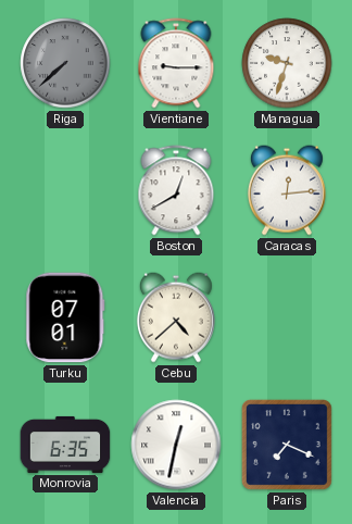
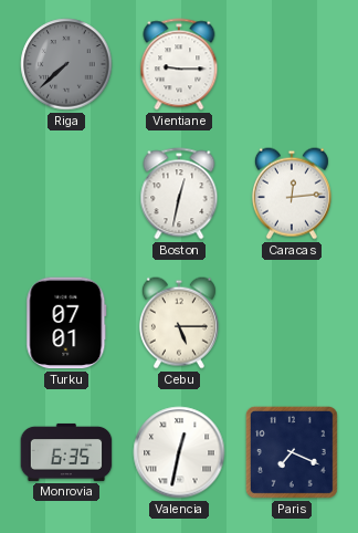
Managua: 9:33 -> none
Boston: 12:40 -> 12:32
Cebu: 4:38 -> 5:15
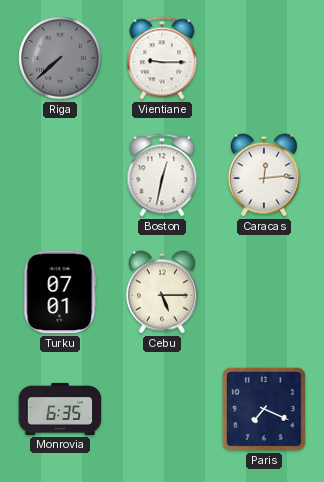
Valencia: 12:32 -> none
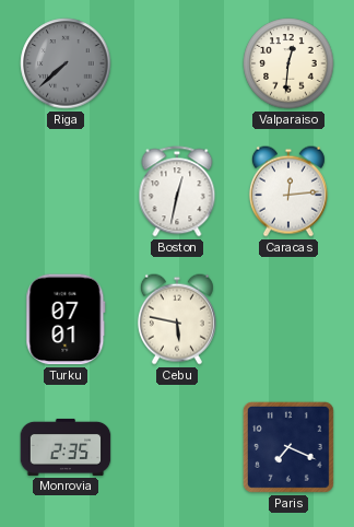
Vientiane: 9:15 -> none
Valparaiso: none -> 12:31
Cebu: 5:15 -> 5:47
Monrovia: 6:35 -> 2:35
